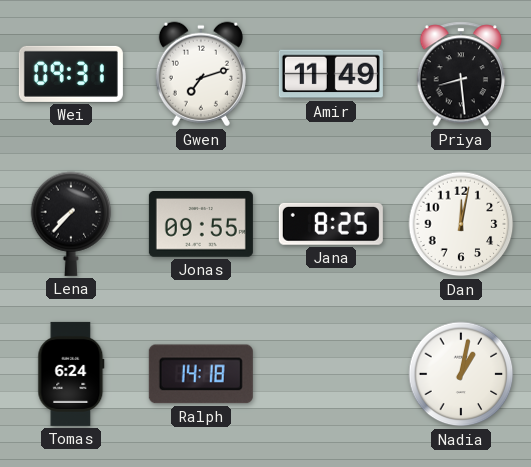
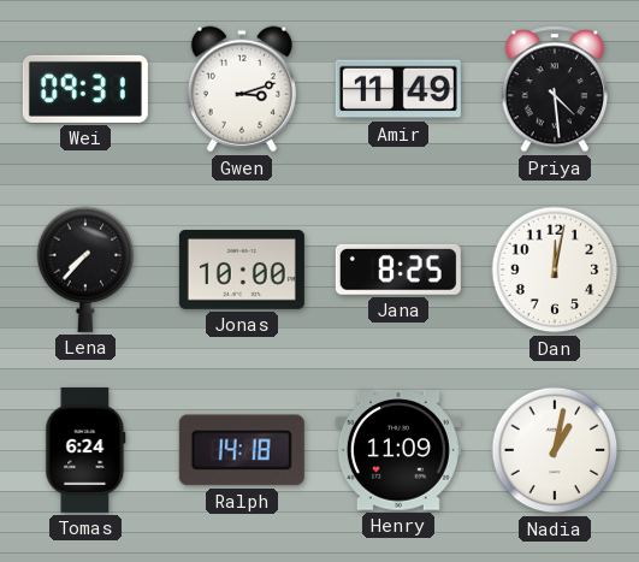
Gwen: 7:12 -> 3:12
Priya: 8:29 -> 4:29
Jonas: 09:55 -> 10:00
Henry: none -> 11:09
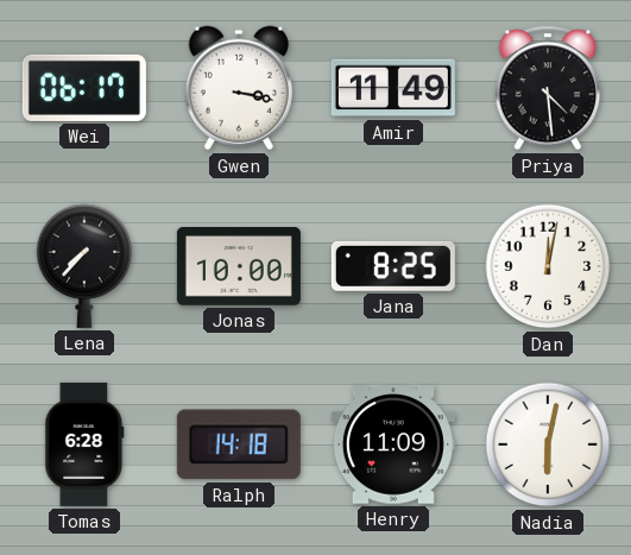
Wei: 09:31 -> 06:17
Gwen: 3:12 -> 3:17
Tomas: 6:24 -> 6:28
Nadia: 1:02 -> 6:02
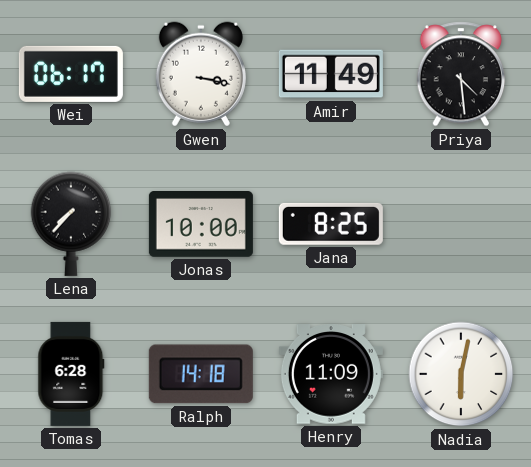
Dan: 12:02 -> none
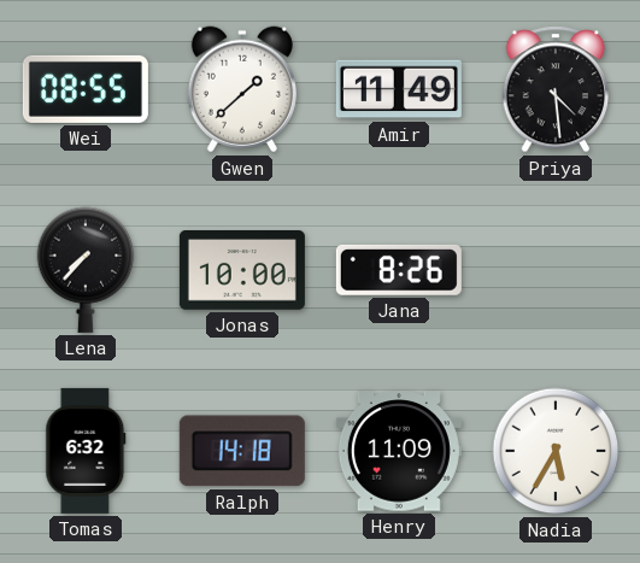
Wei: 06:17 -> 08:55
Gwen: 3:17 -> 1:38
Jana: 8:25 -> 8:26
Tomas: 6:28 -> 6:32
Nadia: 6:02 -> 5:35
